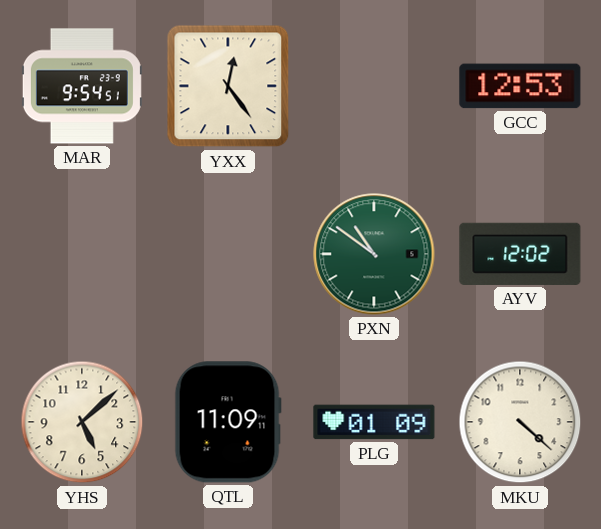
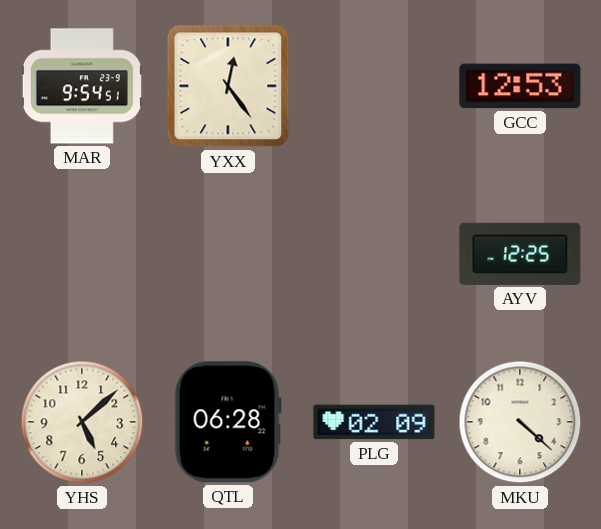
PXN: 10:51 -> none
AYV: 12:02 -> 12:25
QTL: 11:09 -> 06:28
PLG: 01:09 -> 02:09
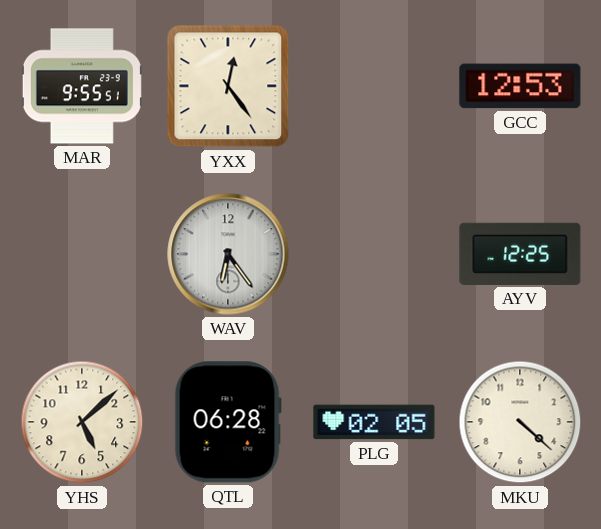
MAR: 9:54 -> 9:55
WAV: none -> 6:24
PLG: 02:09 -> 02:05
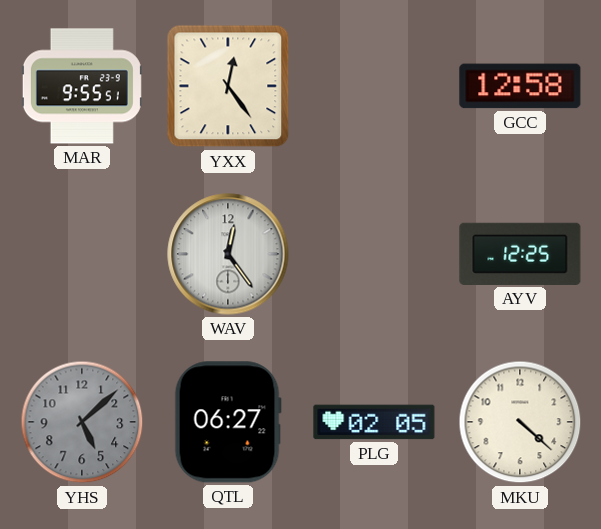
GCC: 12:53 -> 12:58
WAV: 6:24 -> 12:24
YHS dial: cream -> grey
QTL: 06:28 -> 06:27
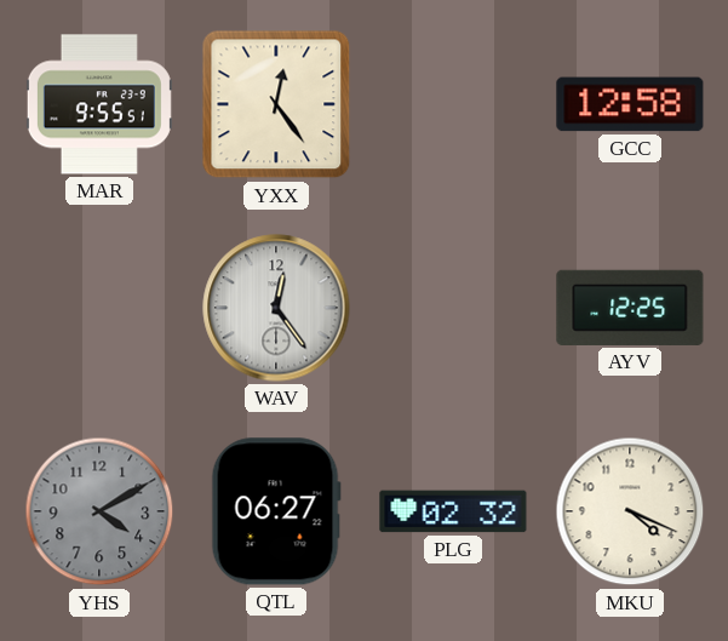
YHS: 5:08 -> 4:10
PLG: 02:05 -> 02:32
MKU: 4:22 -> 4:19
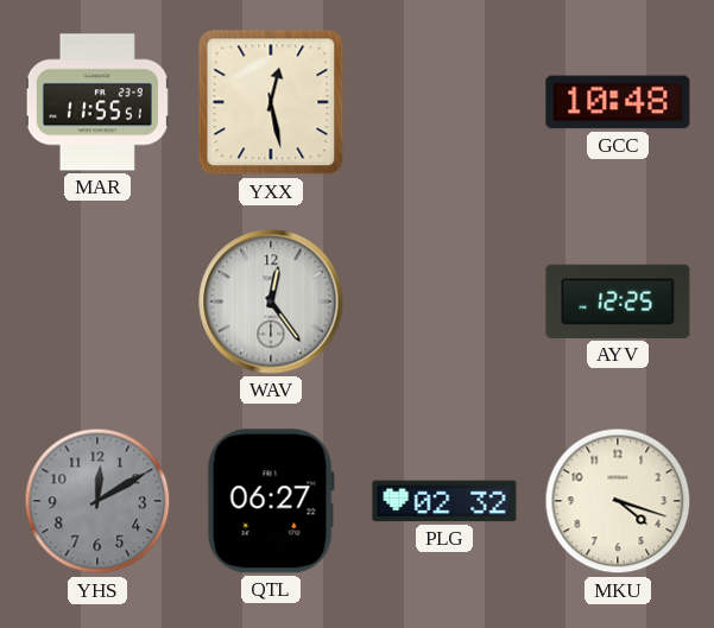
MAR: 9:55 -> 11:55
YXX: 12:24 -> 12:28
GCC: 12:58 -> 10:48
YHS: 4:10 -> 12:10
MKU: 4:19 -> 4:18
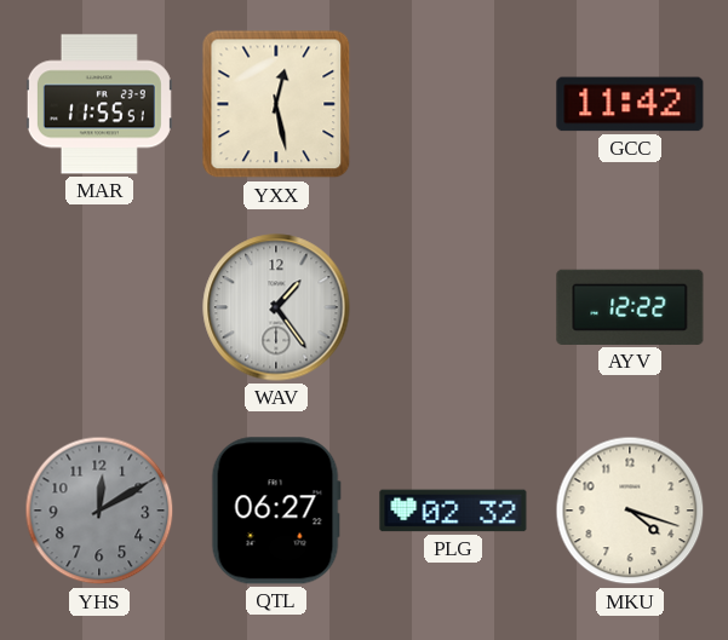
GCC: 10:48 -> 11:42
WAV: 12:24 -> 1:24
AYV: 12:25 -> 12:22
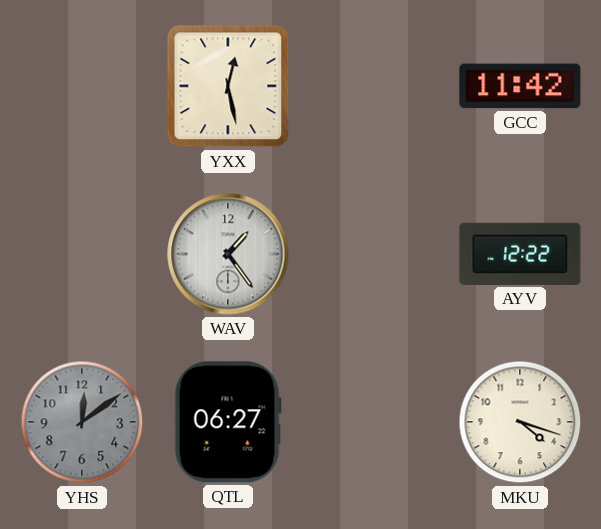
MAR: 11:55 -> none
YHS: 12:10 -> 12:09
PLG: 02:32 -> none
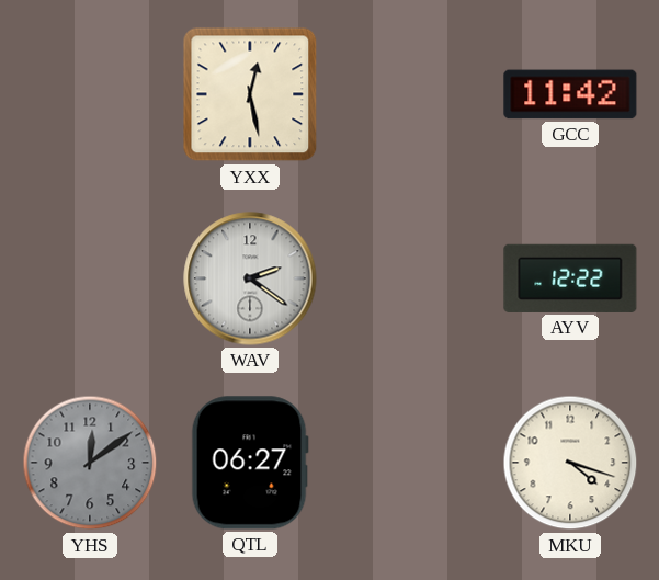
WAV: 1:24 -> 2:21
